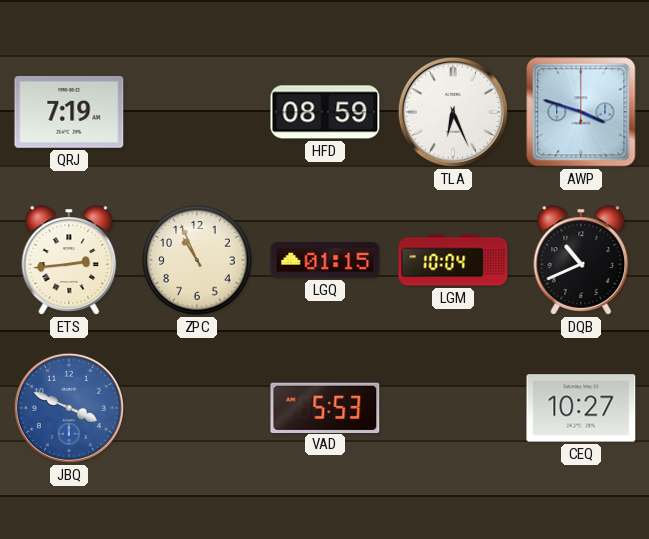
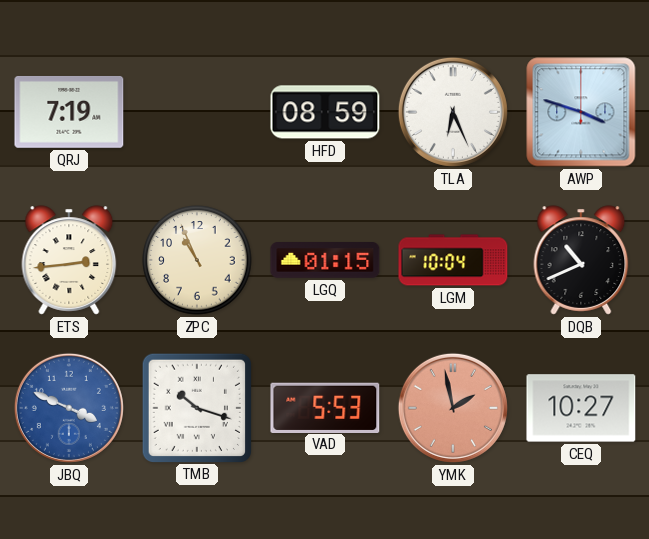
TMB: none -> 10:18
YMK: none -> 1:58
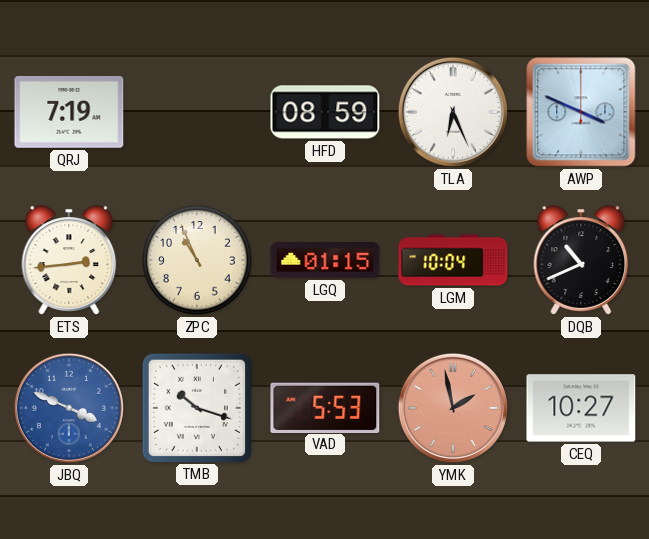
AWP: 3:48 -> 3:49
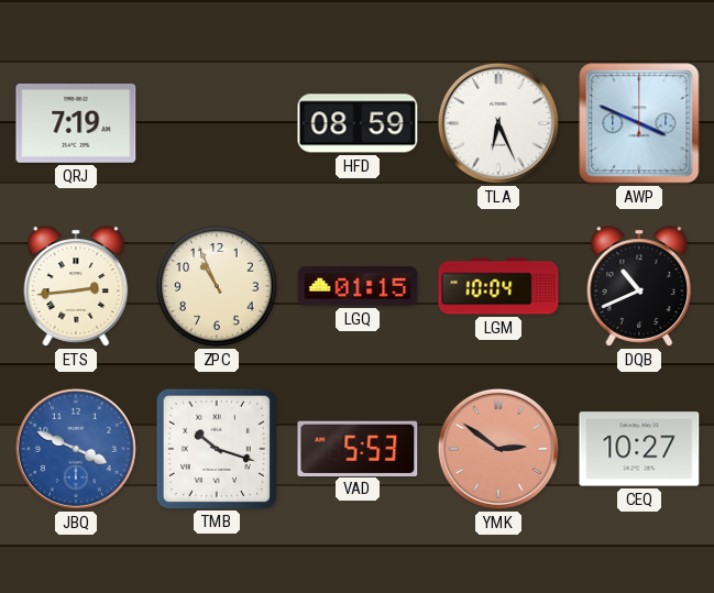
YMK: 1:58 -> 2:51
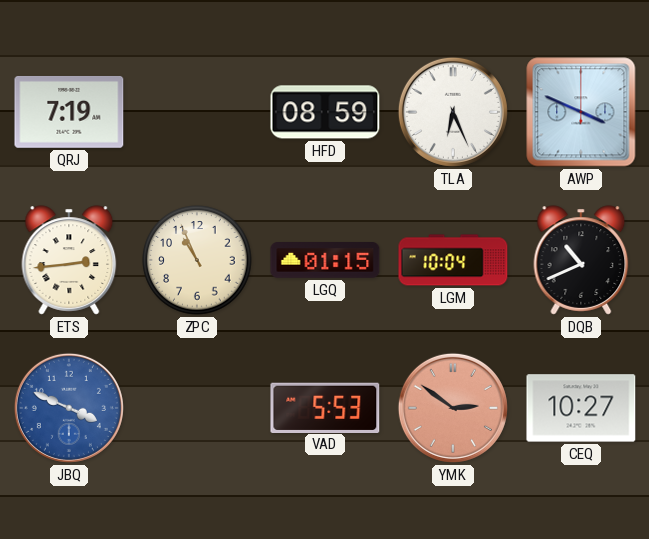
TMB: 10:18 -> none
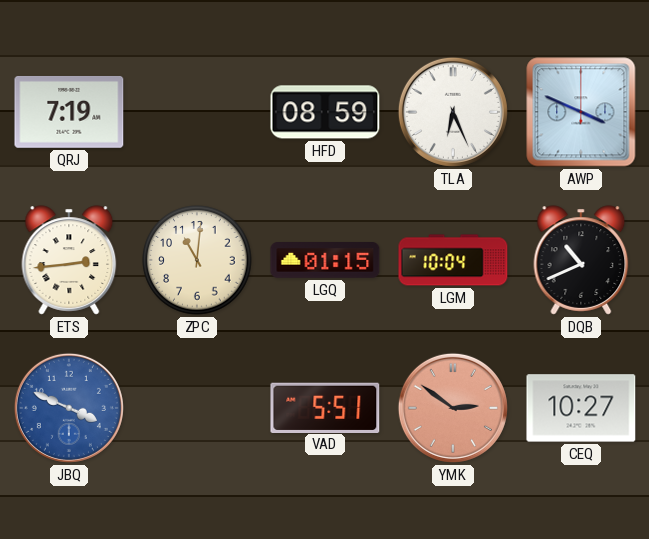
ZPC: 10:56 -> 11:01
VAD: 5:53 -> 5:51
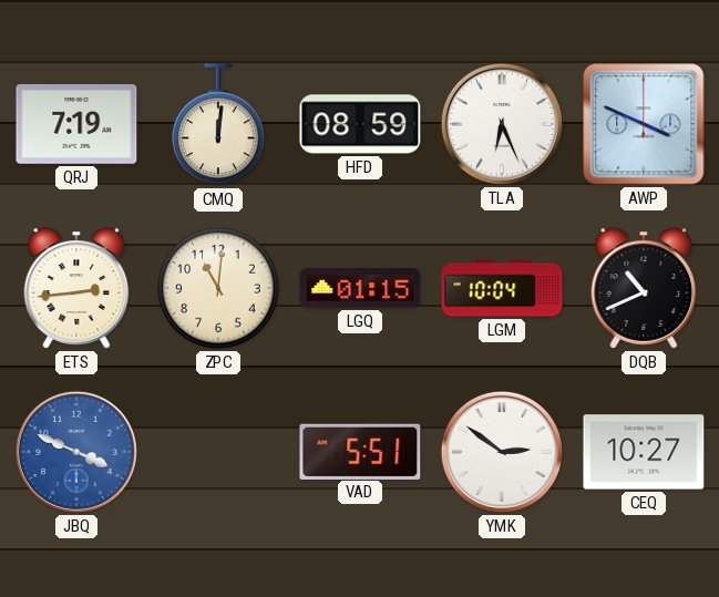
CMQ: none -> 12:01
YMK dial: salmon -> white
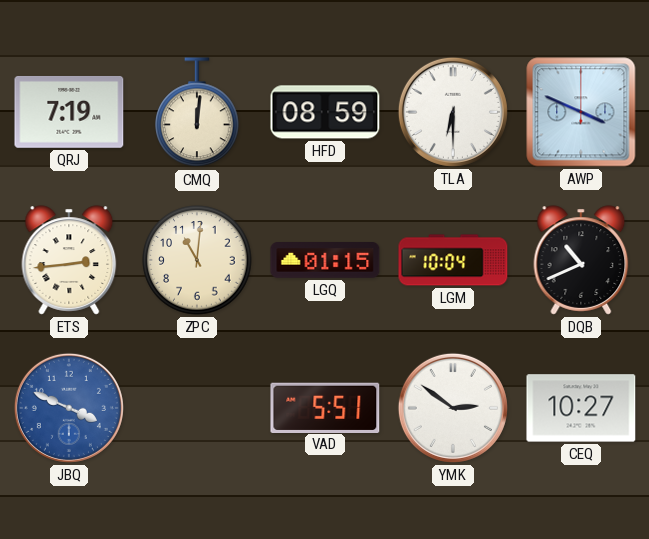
TLA: 6:26 -> 6:30
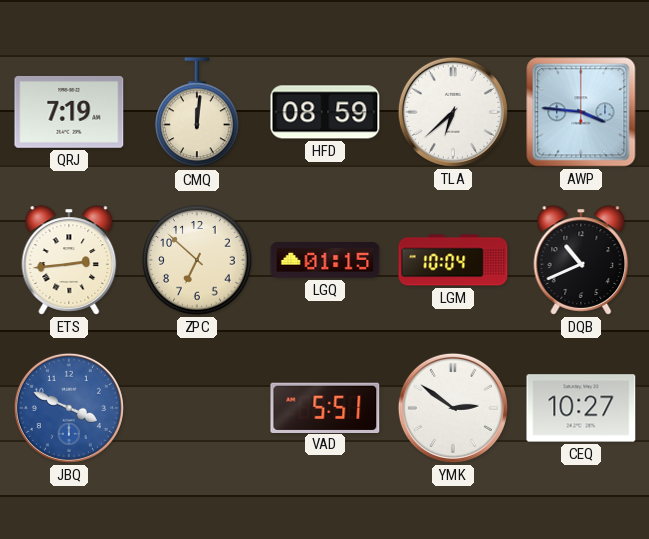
TLA: 6:30 -> 6:38
AWP: 3:49 -> 3:46
ZPC: 11:01 -> 6:52
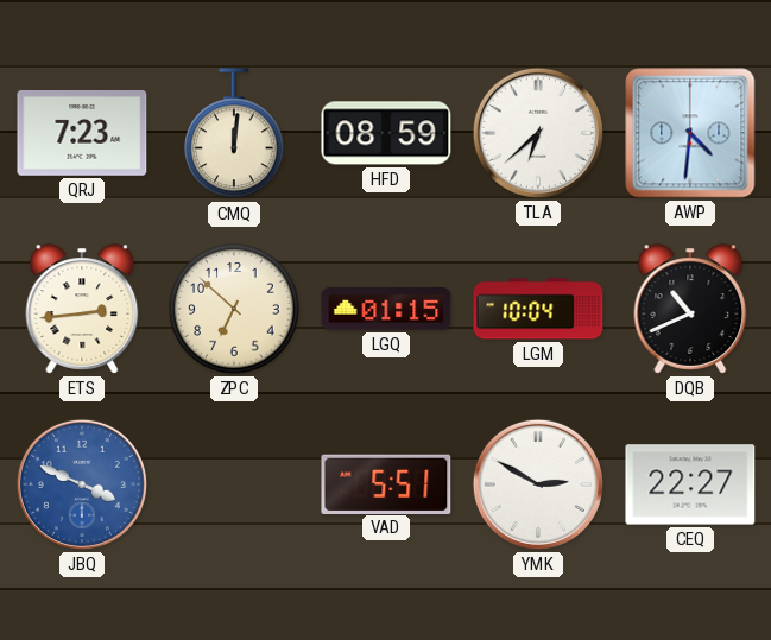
QRJ: 7:19 -> 7:23
AWP: 3:46 -> 4:31
YMK: 2:51 -> 2:50
CEQ: 10:27 -> 22:27
